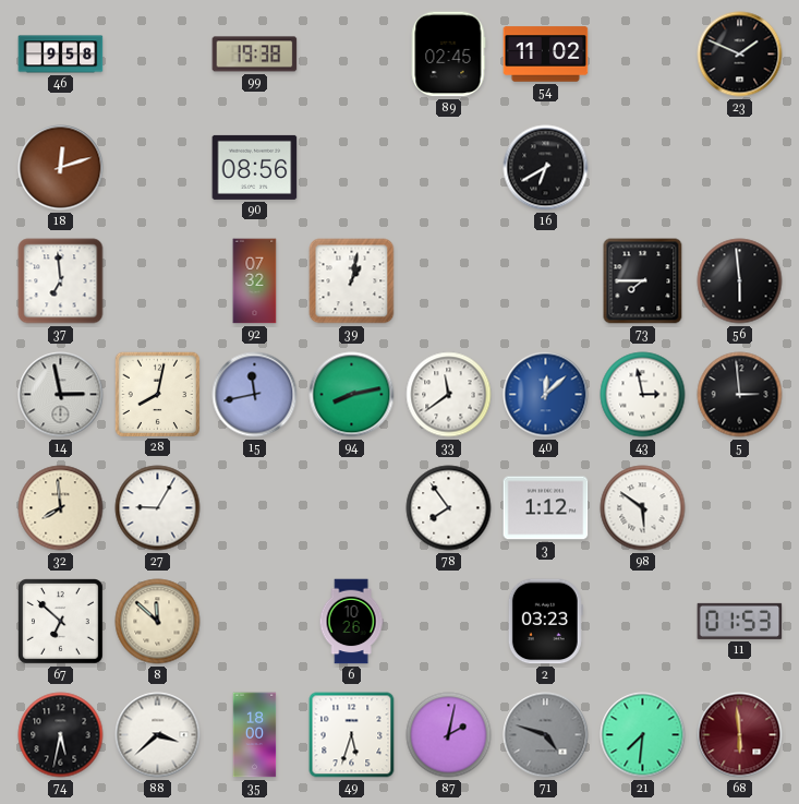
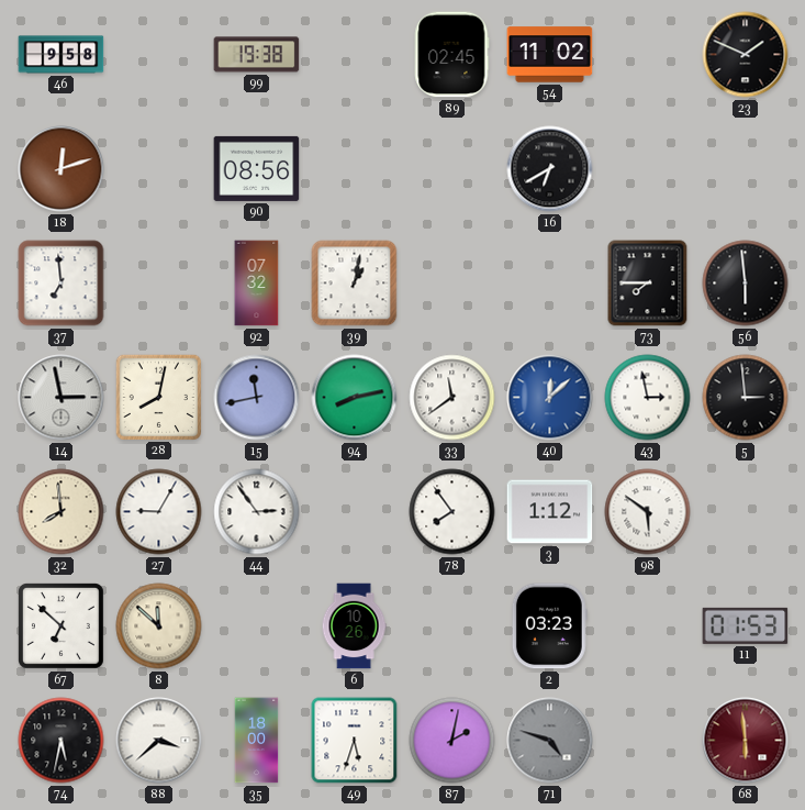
44: none -> 2:54
21: 7:31 -> none
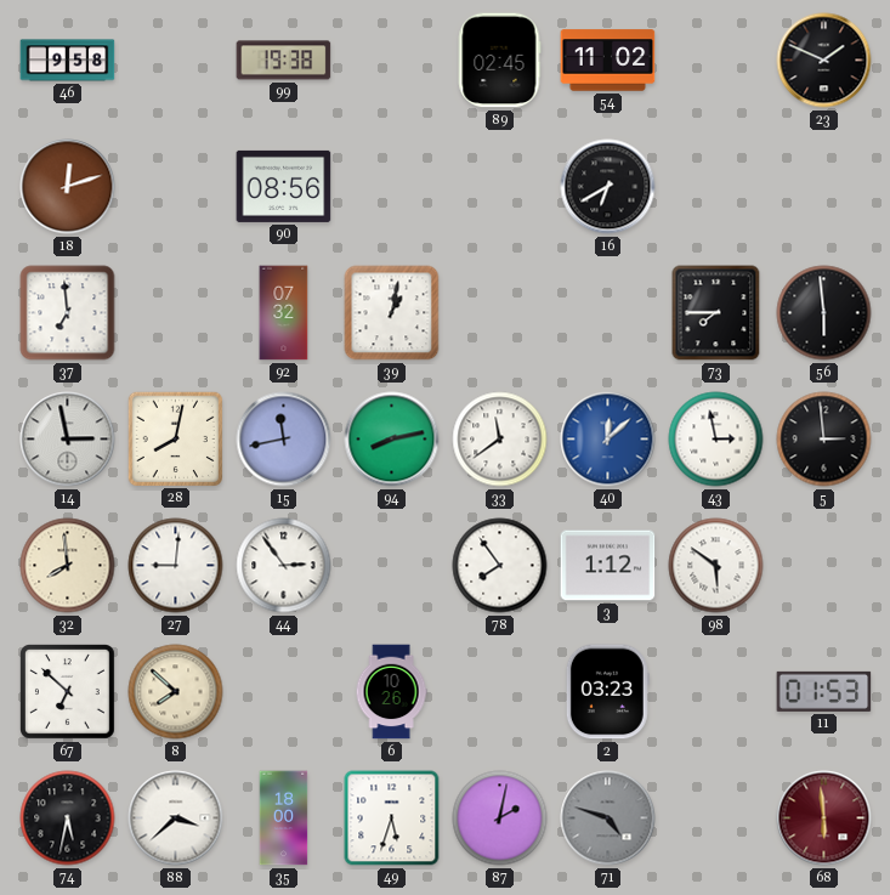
27: 9:05 -> 9:01
8: 11:52 -> 7:52
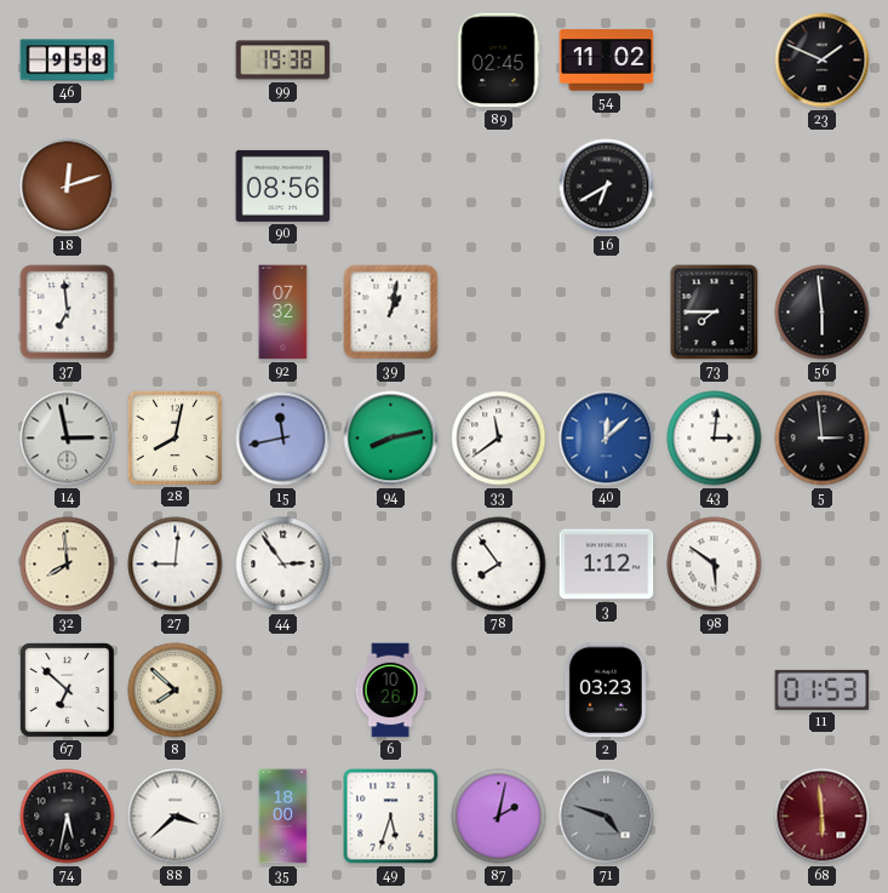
43: 2:58 -> 3:01
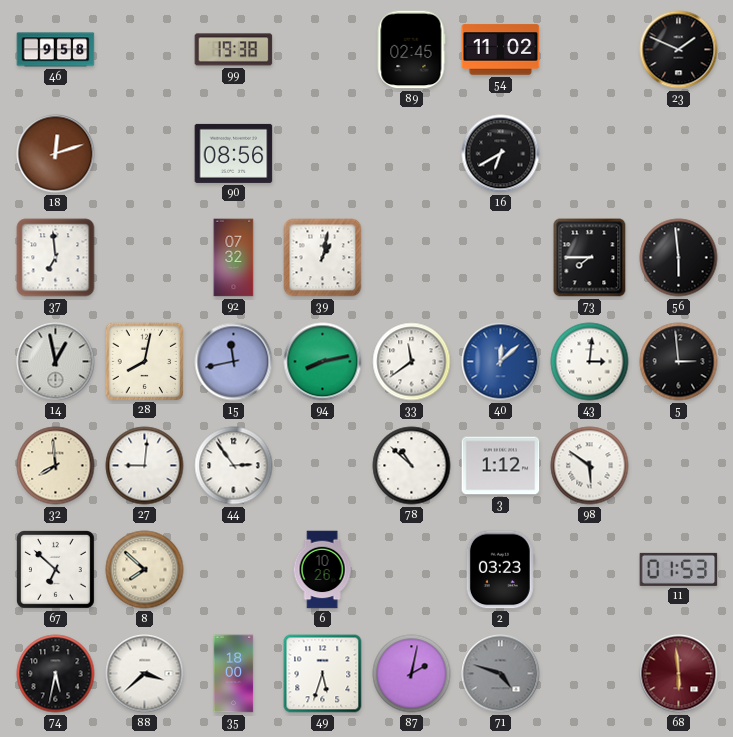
14: 2:58 -> 12:58
78: 7:54 -> 10:52
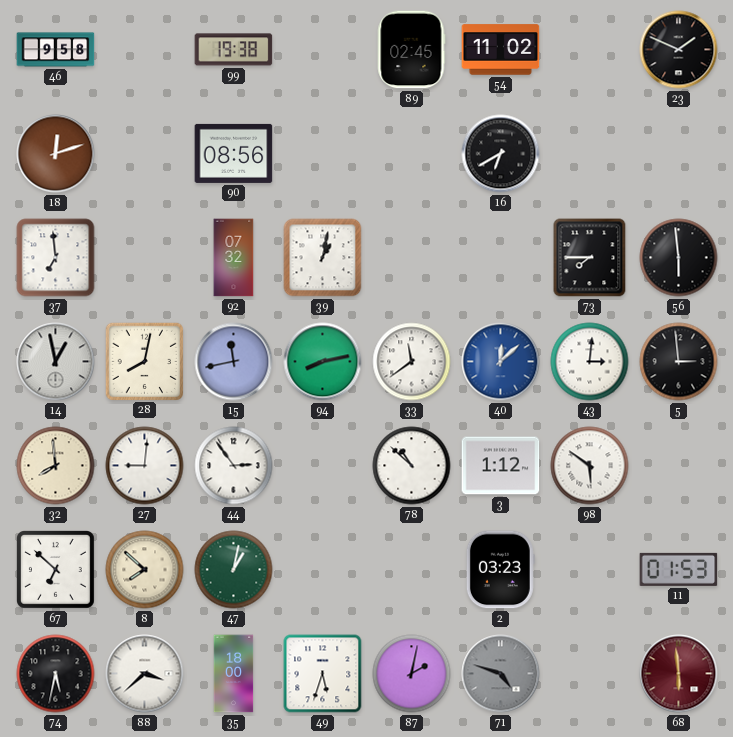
47: none -> 1:02
6: 10:26 -> none
